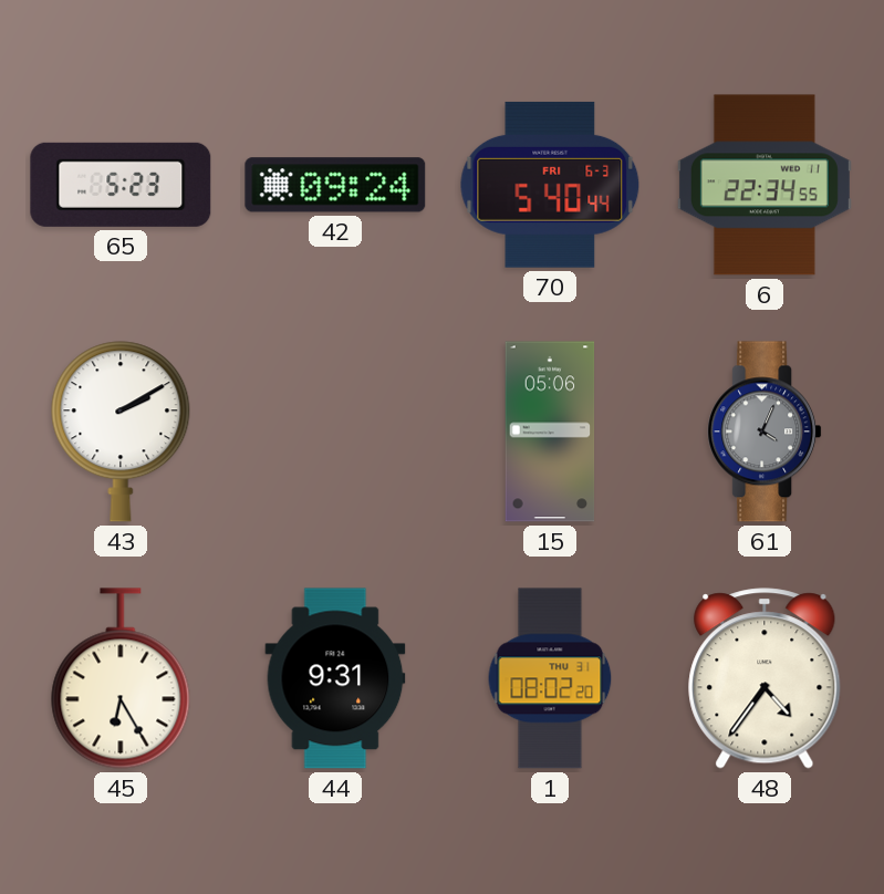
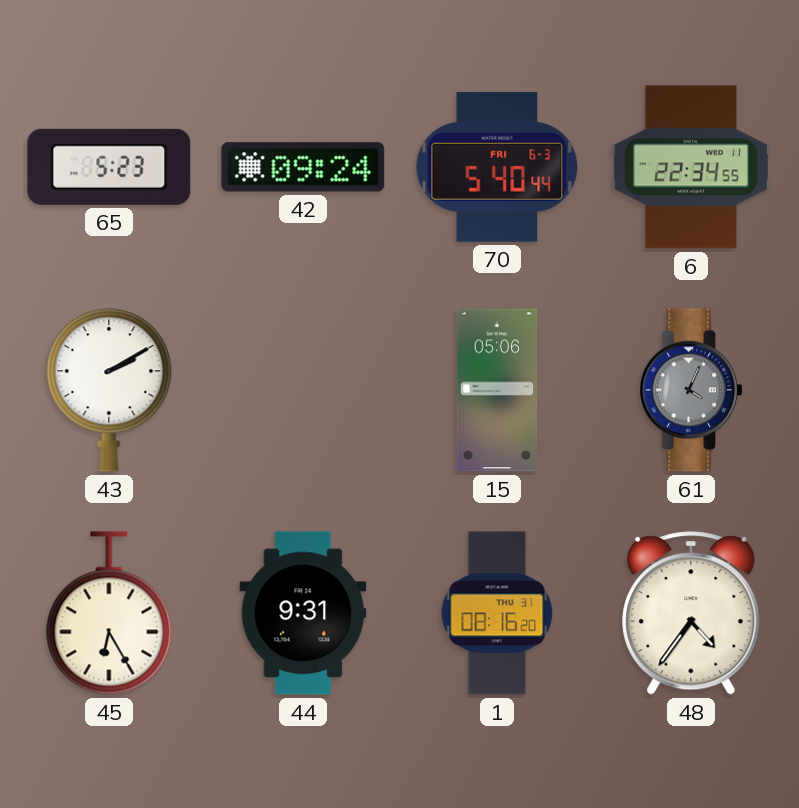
1: 08:02 -> 08:16
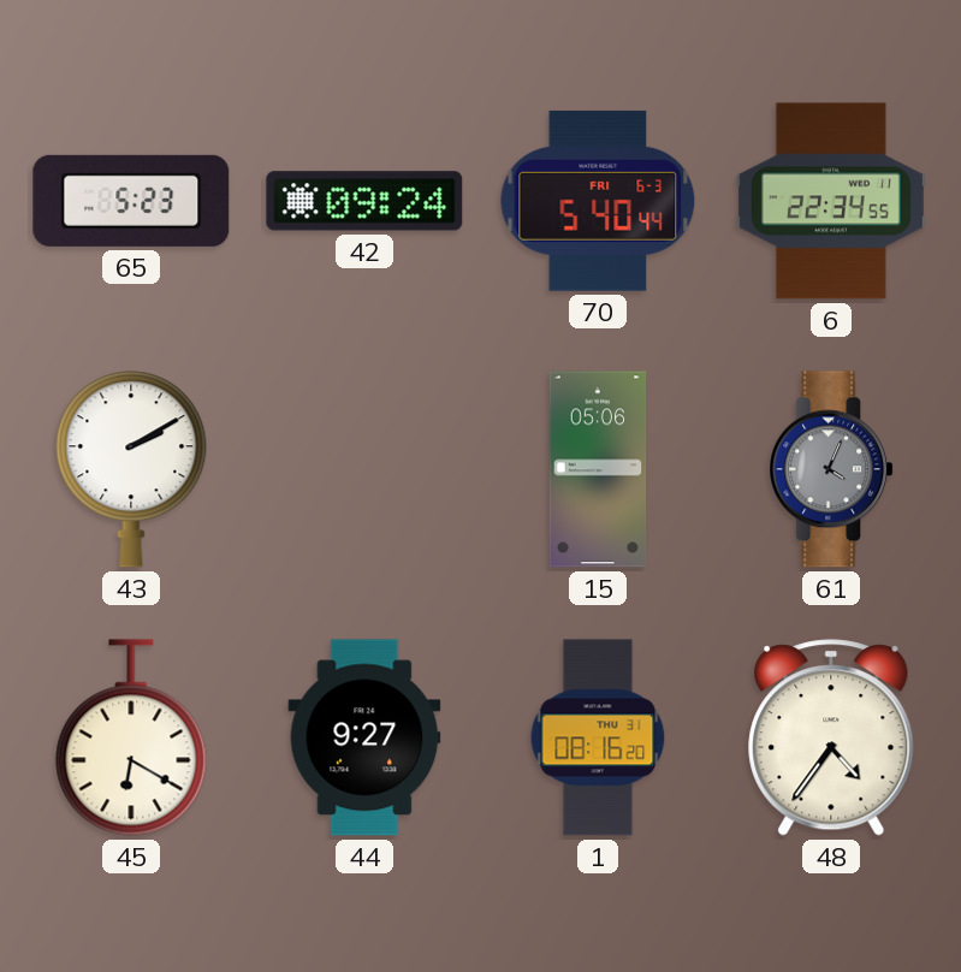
45: 6:25 -> 6:20
44: 9:31 -> 9:27
